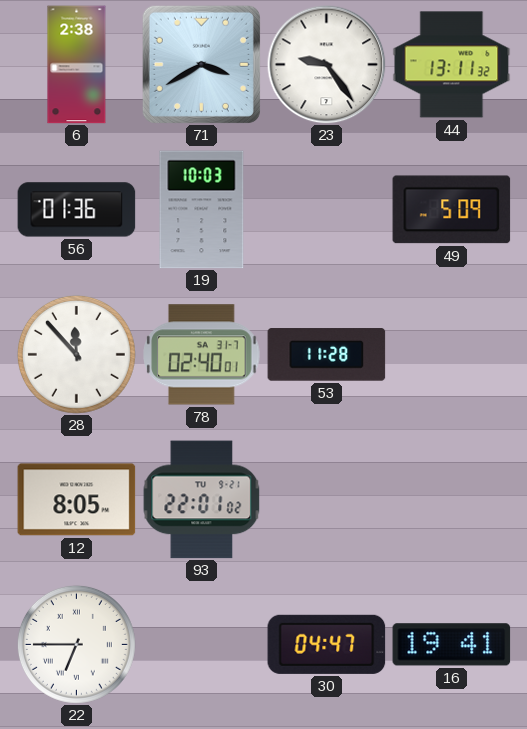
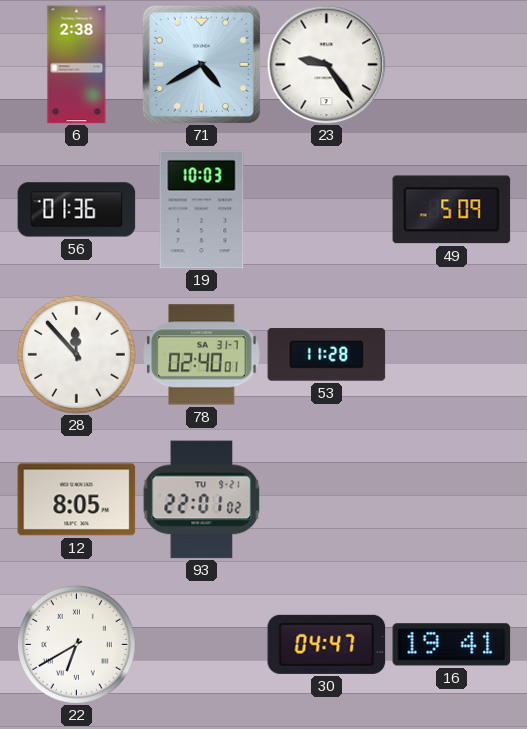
71: 3:40 -> 4:40
44: 13:11 -> none
22: 6:45 -> 6:40
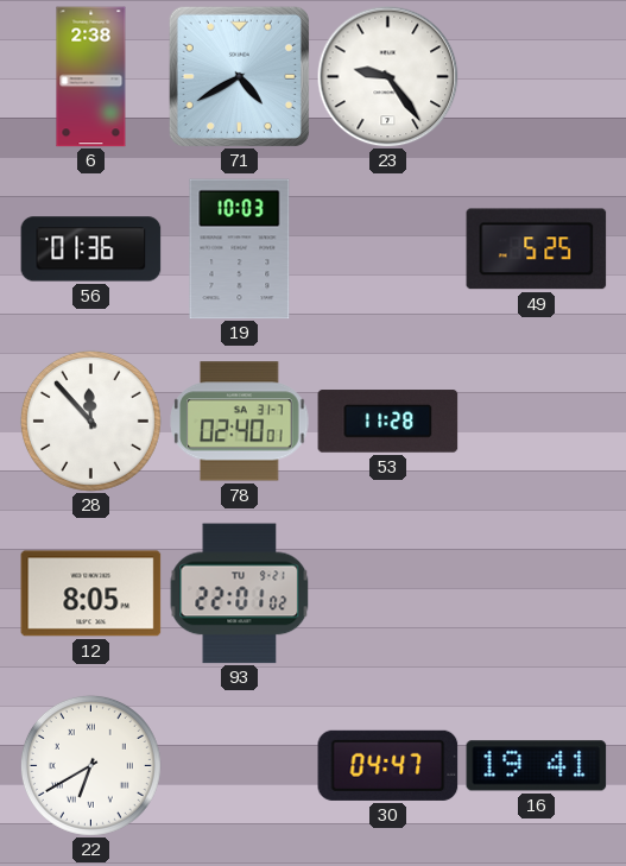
49: 5:09 -> 5:25
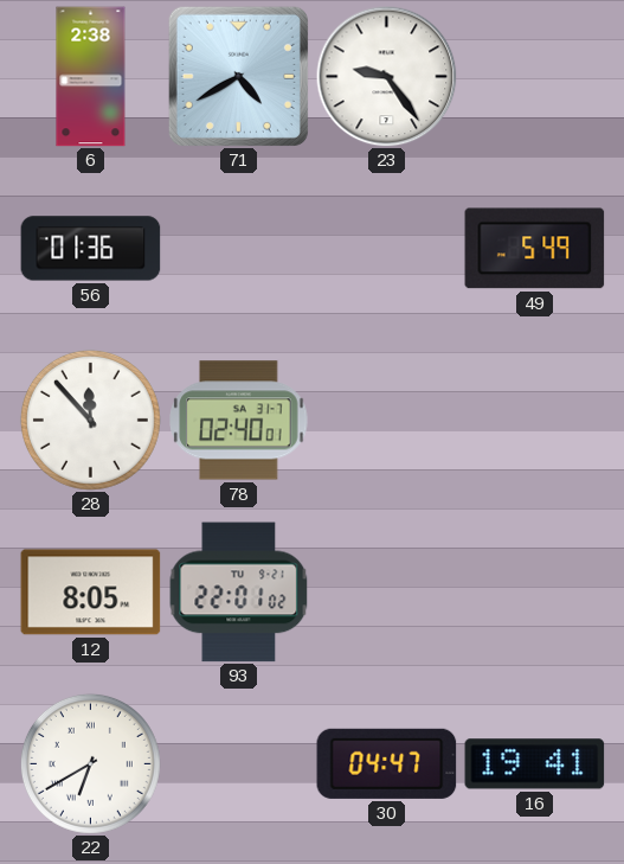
19: 10:03 -> none
49: 5:25 -> 5:49
53: 11:28 -> none
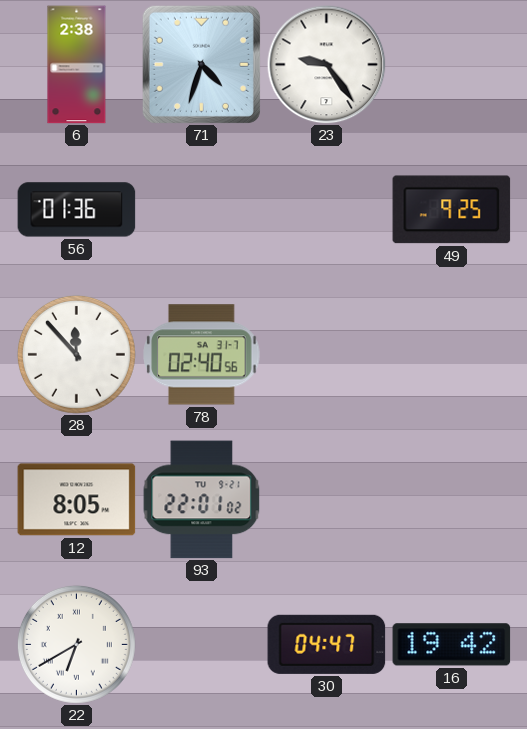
71: 4:40 -> 4:33
49: 5:49 -> 9:25
78: 02:40:01 -> 02:40:56
16: 19:41 -> 19:42
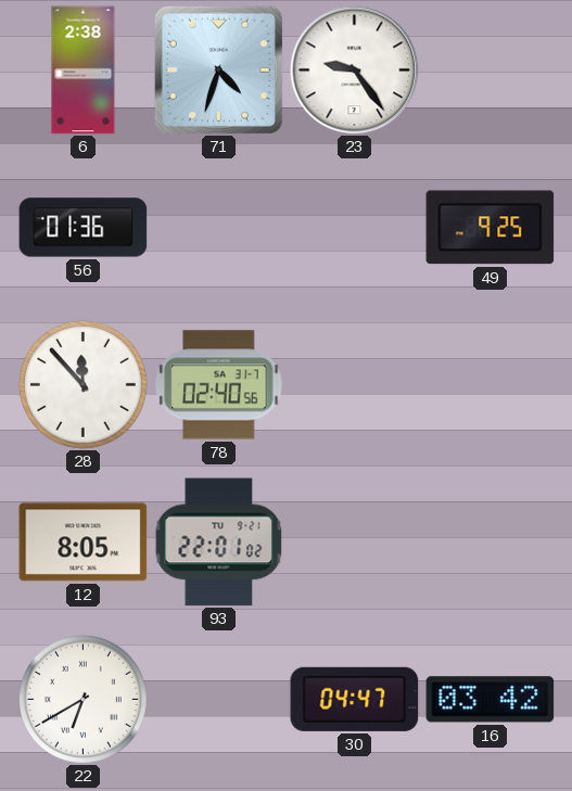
16: 19:42 -> 03:42
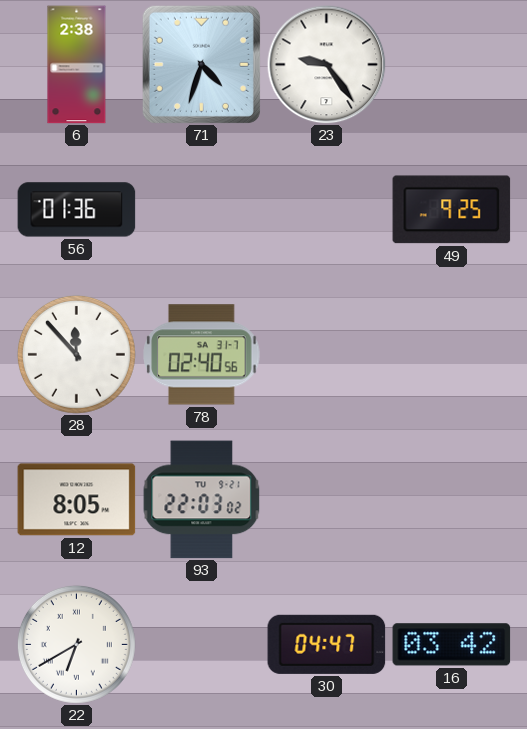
93: 22:01 -> 22:03
